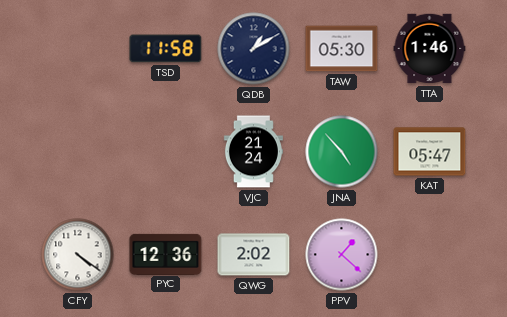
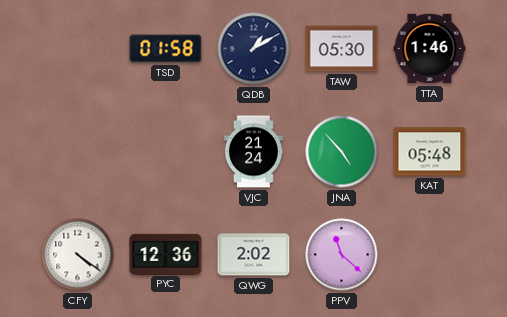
TSD: 11:58 -> 01:58
KAT: 05:47 -> 05:48
PPV: 1:22 -> 11:22
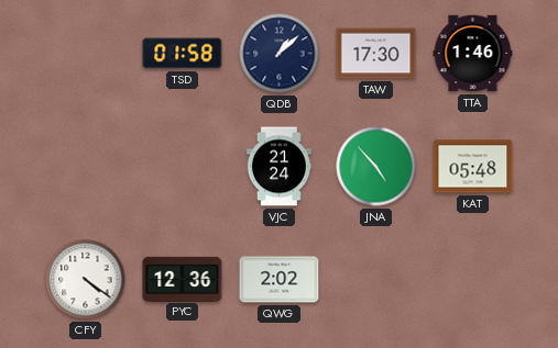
QDB: 1:10 -> 1:08
TAW: 05:30 -> 17:30
PPV: 11:22 -> none
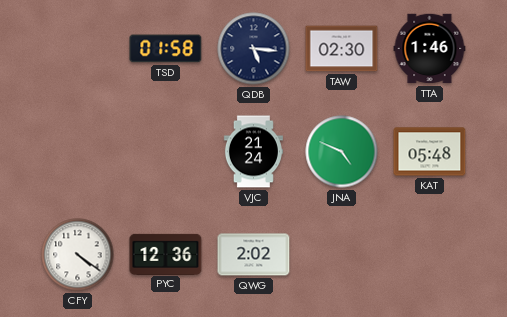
QDB: 1:08 -> 5:16
TAW: 17:30 -> 02:30
JNA: 4:53 -> 4:49
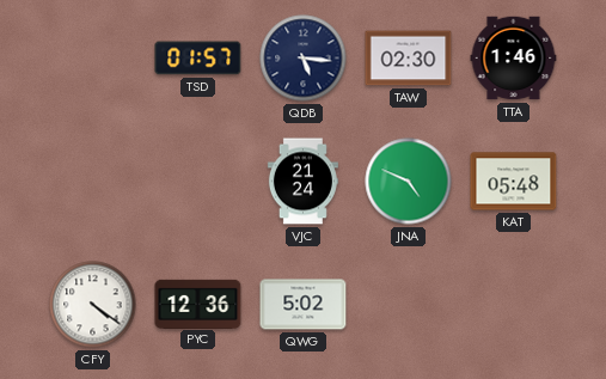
TSD: 01:58 -> 01:57
QWG: 2:02 -> 5:02
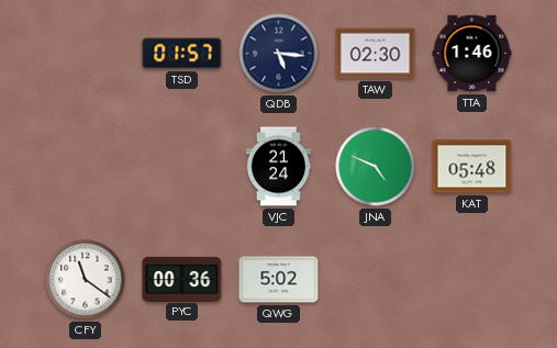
CFY: 4:21 -> 11:21
PYC: 12:36 -> 00:36
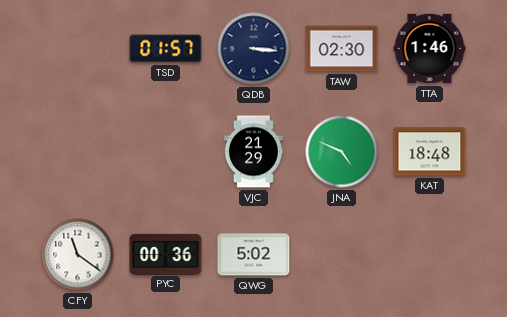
QDB: 5:16 -> 3:16
VJC: 21:24 -> 21:29
KAT: 05:48 -> 18:48
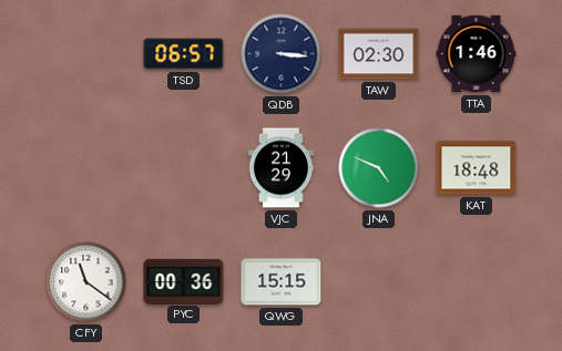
TSD: 01:57 -> 06:57
QWG: 5:02 -> 15:15
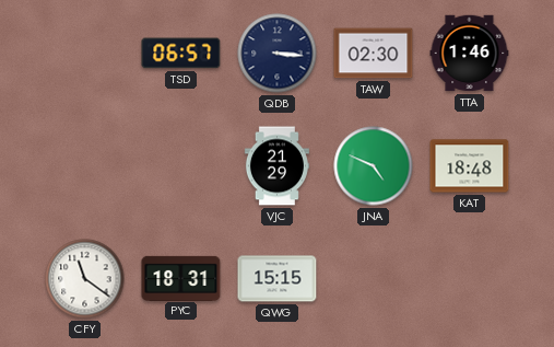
PYC: 00:36 -> 18:31
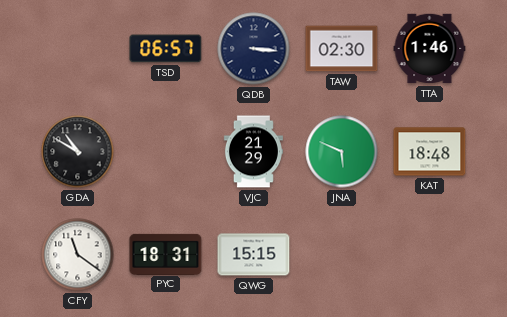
GDA: none -> 10:50
JNA: 4:49 -> 5:49
